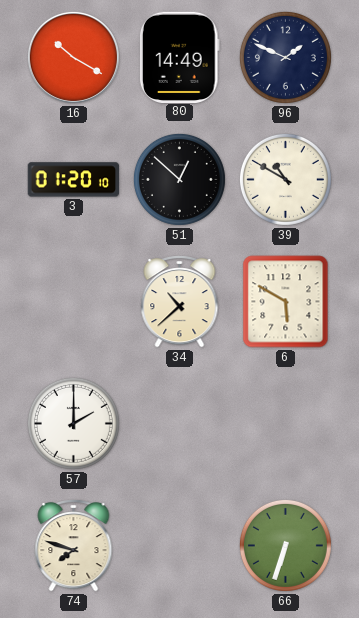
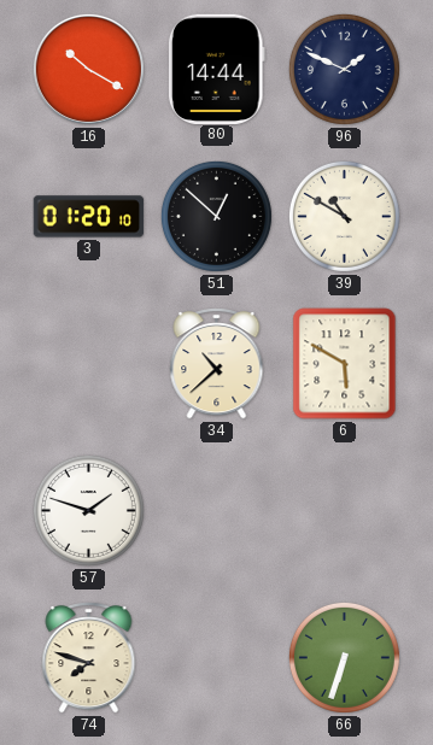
80: 14:49 -> 14:44
57: 2:00 -> 1:48
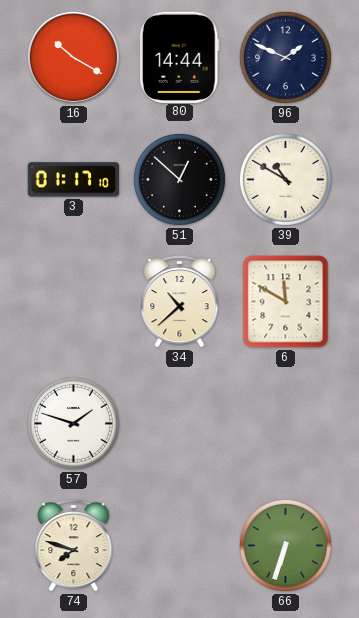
3: 01:20 -> 01:17
6: 5:50 -> 11:50
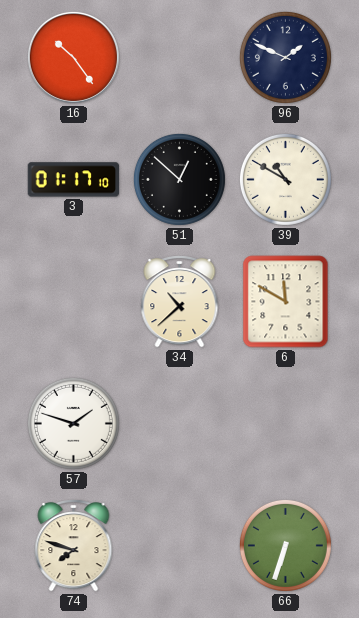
16: 10:20 -> 10:24
80: 14:44 -> none
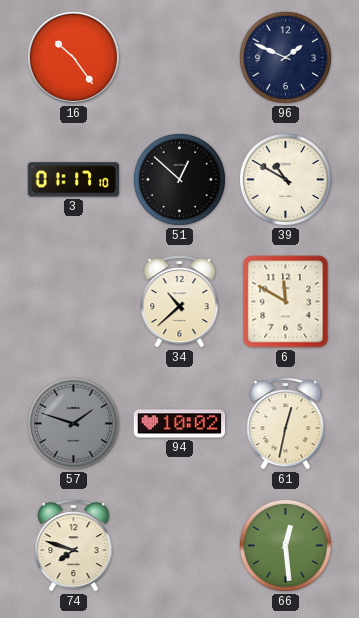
57 dial: white -> grey
94: none -> 10:02
61: none -> 12:32
66: 6:33 -> 12:29
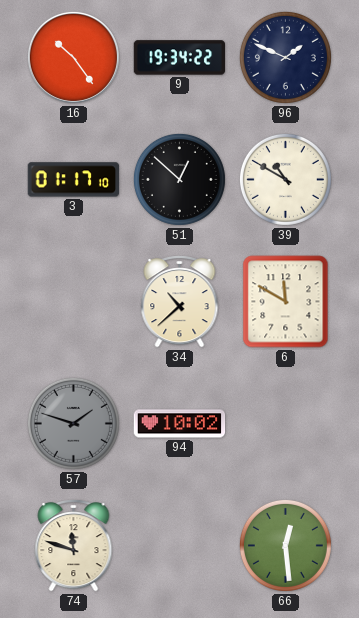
9: none -> 19:34
61: 12:32 -> none
74: 7:48 -> 11:48
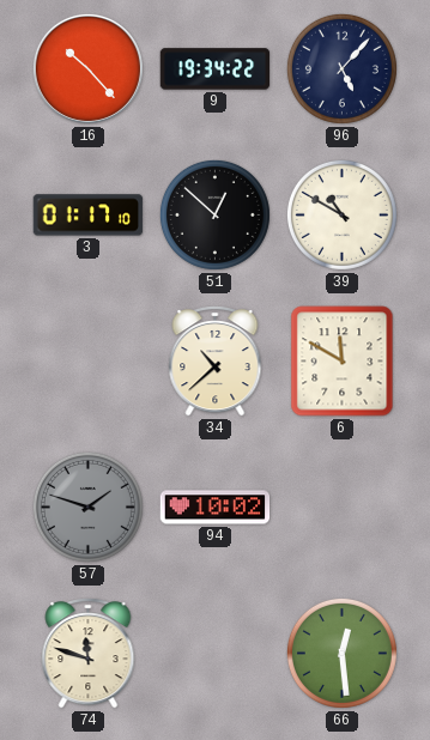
16: 10:24 -> 10:23
96: 1:49 -> 5:07
